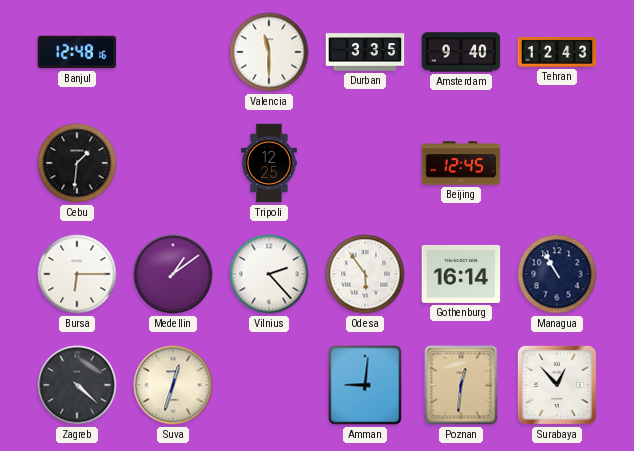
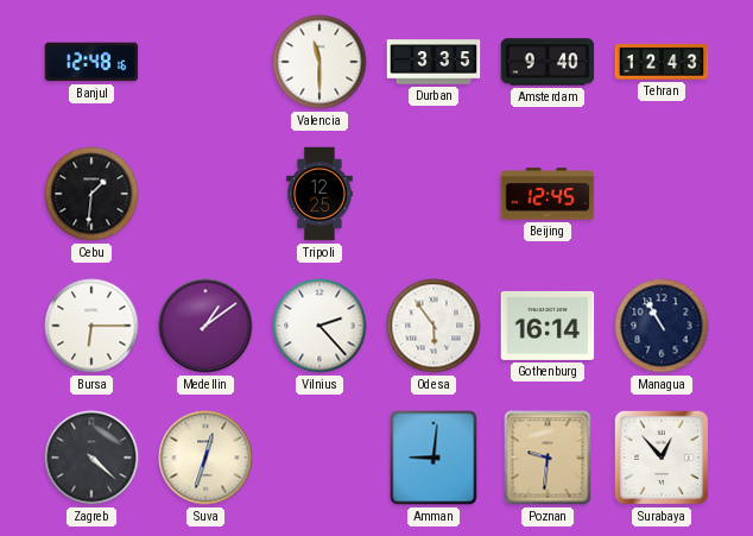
Poznan: 12:31 -> 9:31
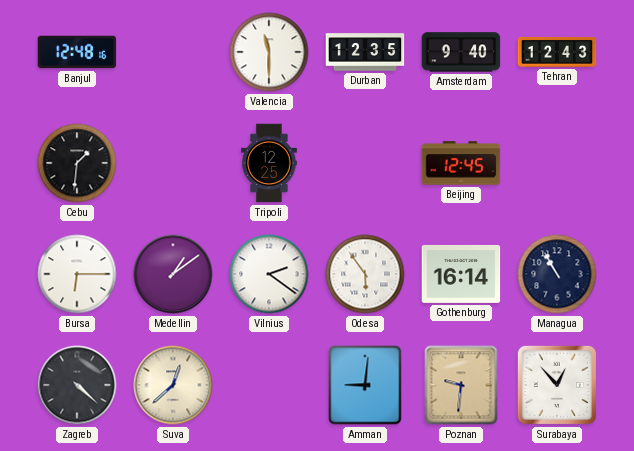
Durban: 3:35 -> 12:35
Vilnius: 2:23 -> 2:21
Suva: 12:33 -> 12:38
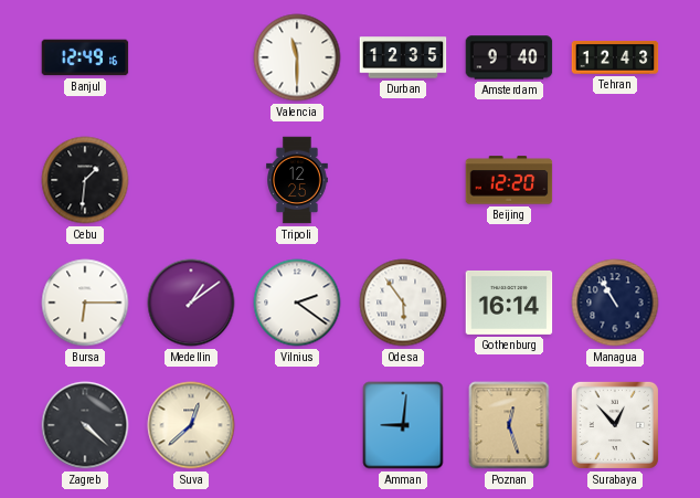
Banjul: 12:48 -> 12:49
Beijing: 12:45 -> 12:20
Poznan: 9:31 -> 12:27
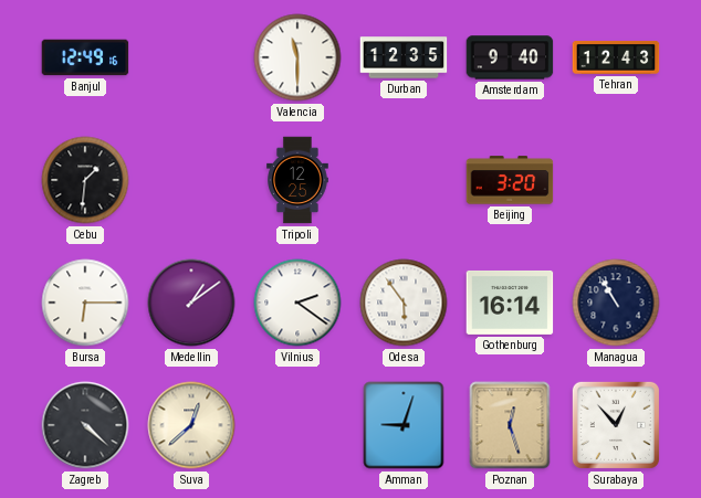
Beijing: 12:20 -> 3:20
Amman: 9:01 -> 9:03
